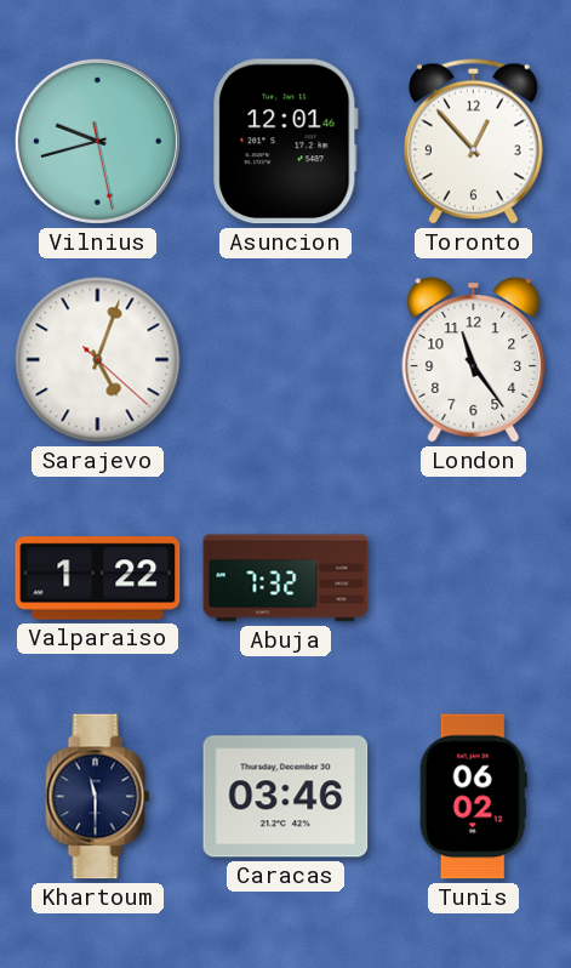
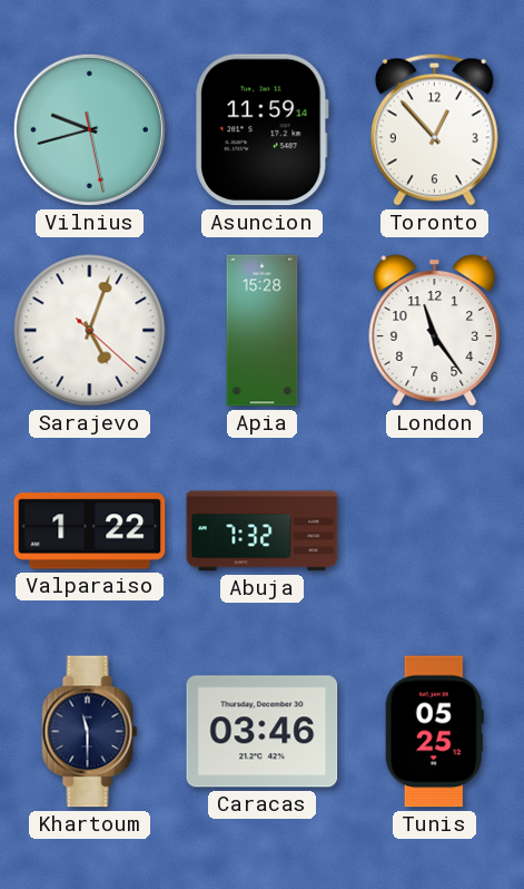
Asuncion: 12:01 -> 11:59
Apia: none -> 15:28
Tunis: 06:02 -> 05:25
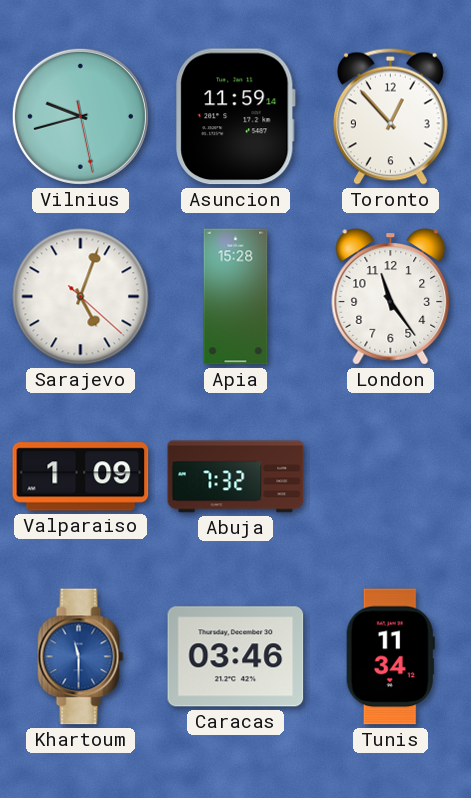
Valparaiso: 1:22 -> 1:09
Khartoum dial: navy -> blue
Tunis: 05:25 -> 11:34
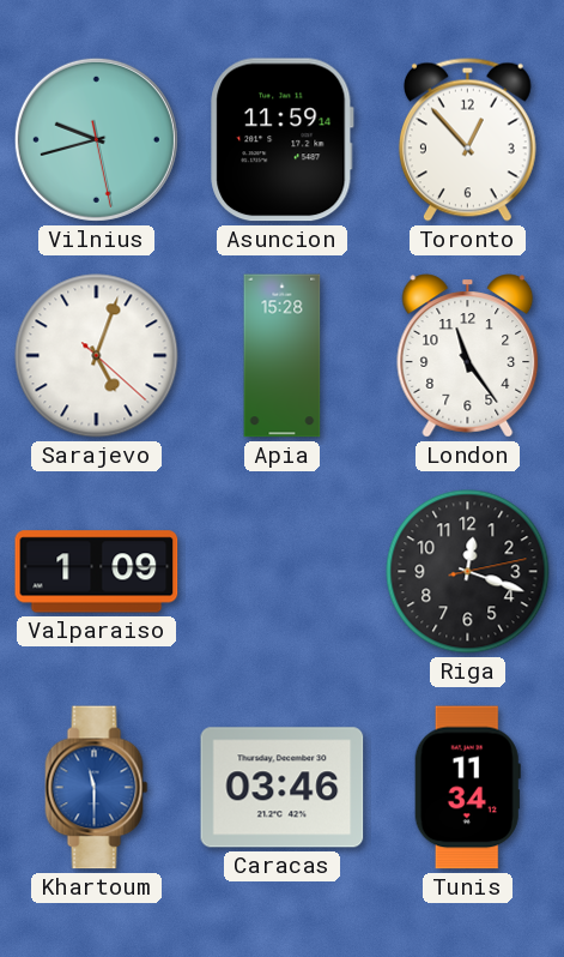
Abuja: 7:32 -> none
Riga: none -> 12:18
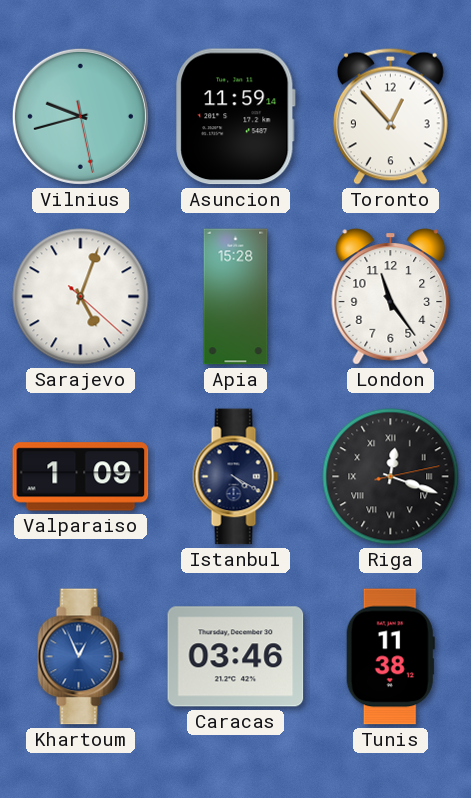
Istanbul: none -> 4:20
Riga numerals: Arabic -> Roman
Khartoum: 11:30 -> 12:56
Tunis: 11:34 -> 11:38
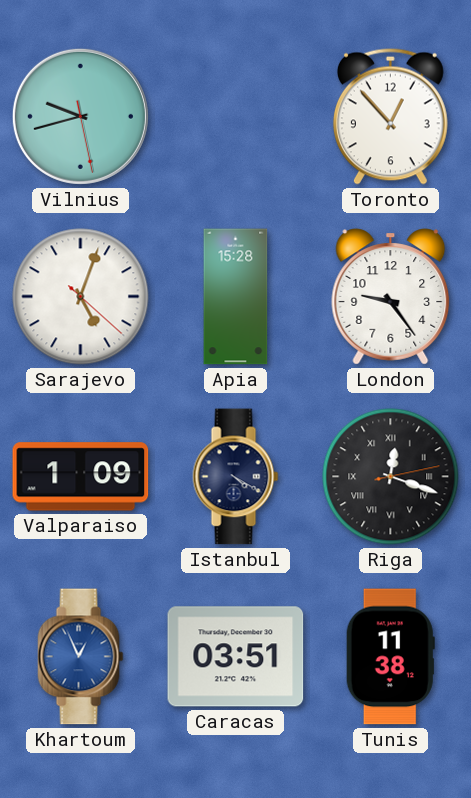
Asuncion: 11:59 -> none
London: 11:24 -> 9:24
Caracas: 03:46 -> 03:51
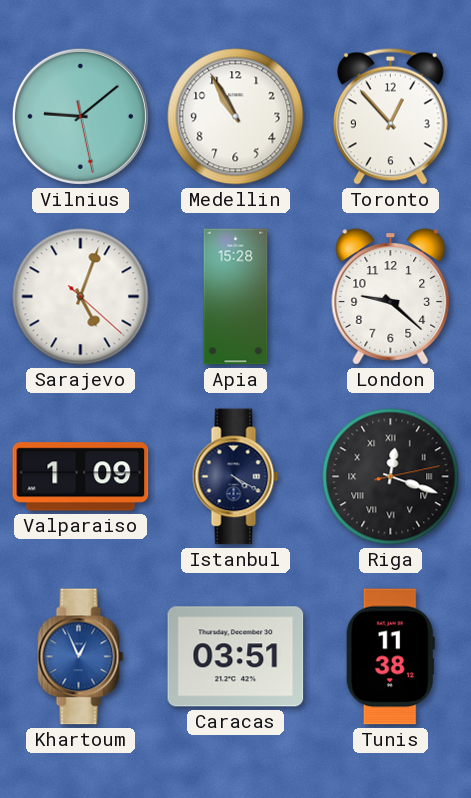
Vilnius: 9:42 -> 9:08
Medellin: none -> 10:55
London: 9:24 -> 9:22
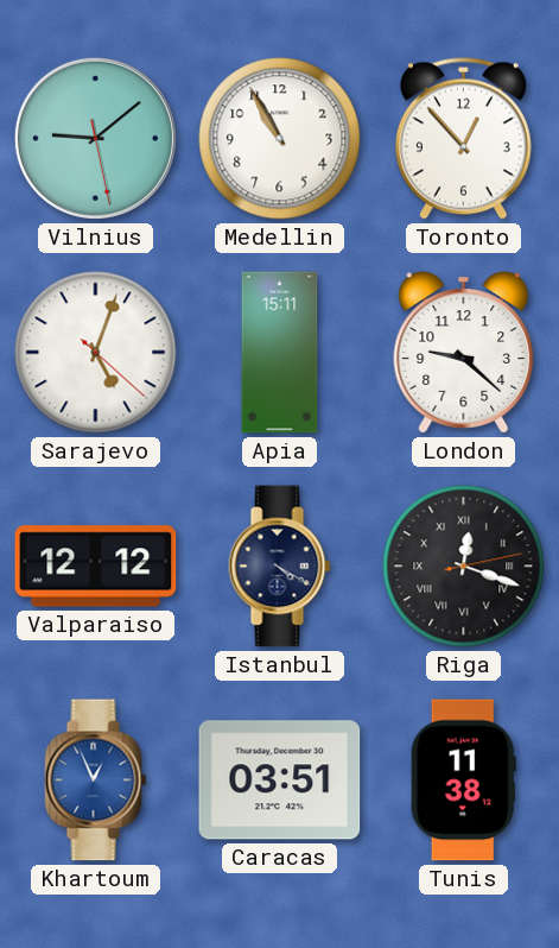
Apia: 15:28 -> 15:11
Valparaiso: 1:09 -> 12:12
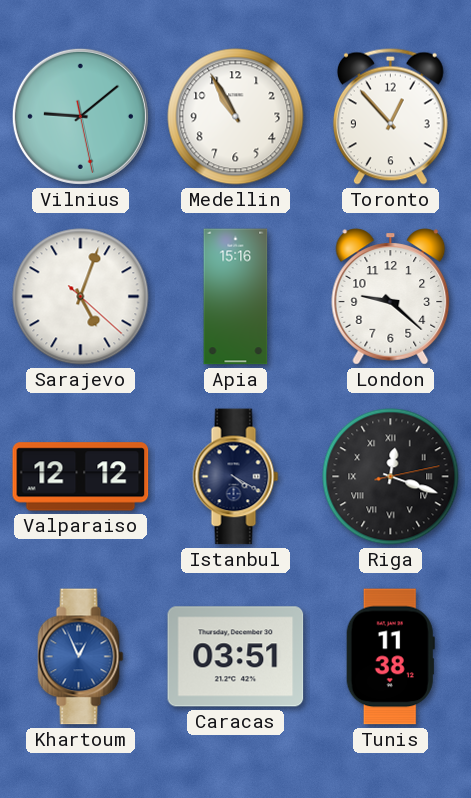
Apia: 15:11 -> 15:16
